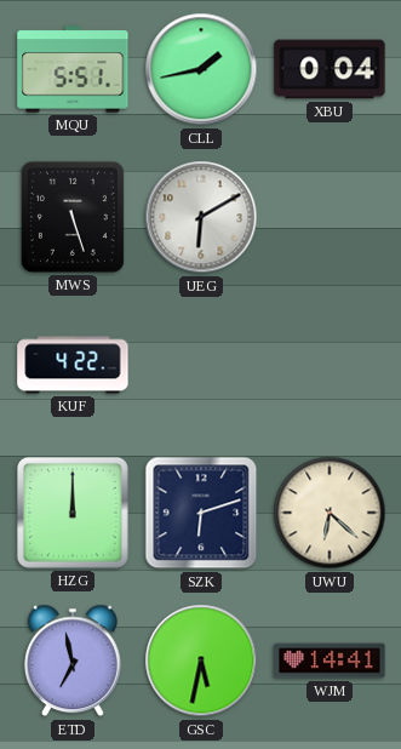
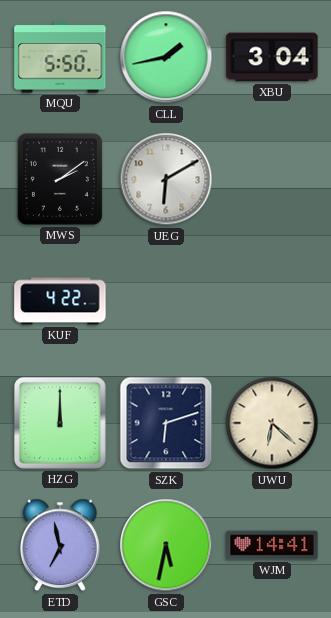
MQU: 5:51 -> 5:50
XBU: 0:04 -> 3:04
MWS: 5:27 -> 2:09
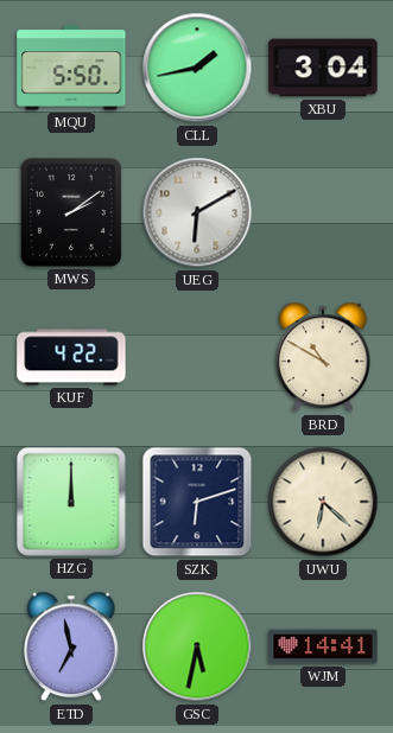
BRD: none -> 10:50
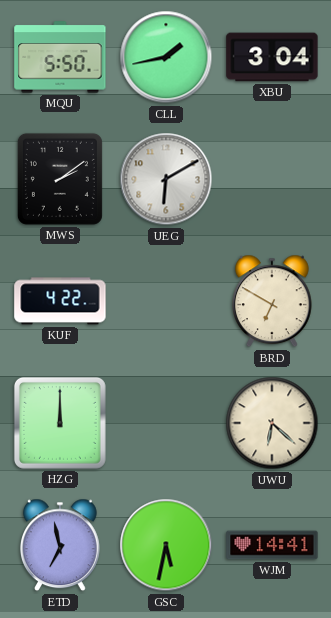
BRD: 10:50 -> 6:50
SZK: 6:12 -> none
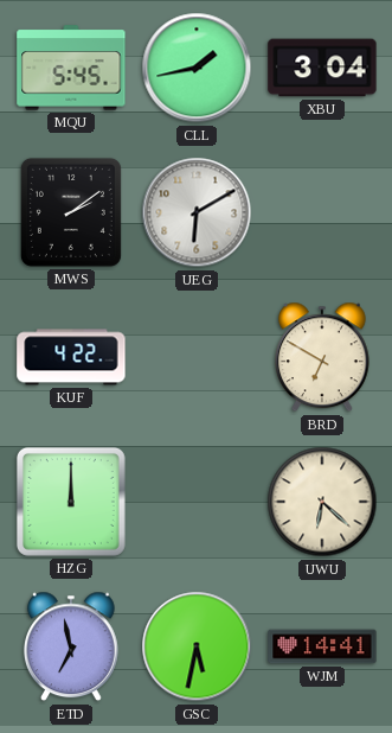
MQU: 5:50 -> 5:45
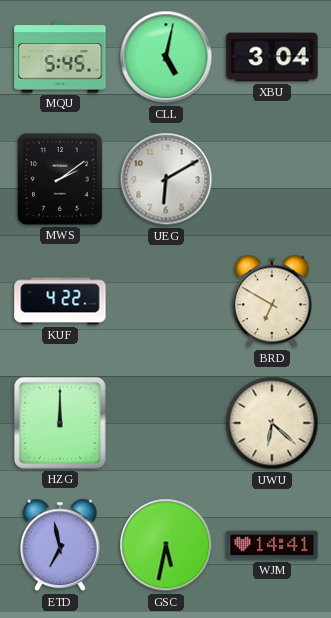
CLL: 1:43 -> 5:02
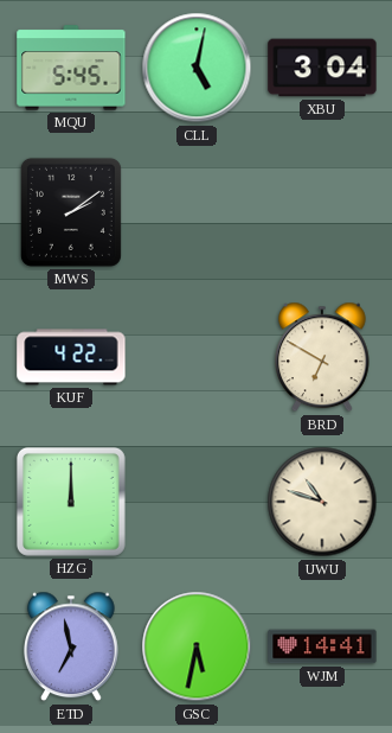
UEG: 6:10 -> none
UWU: 6:22 -> 10:48
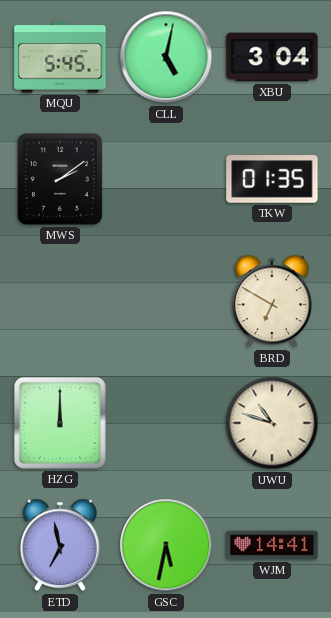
TKW: none -> 01:35
KUF: 4:22 -> none
